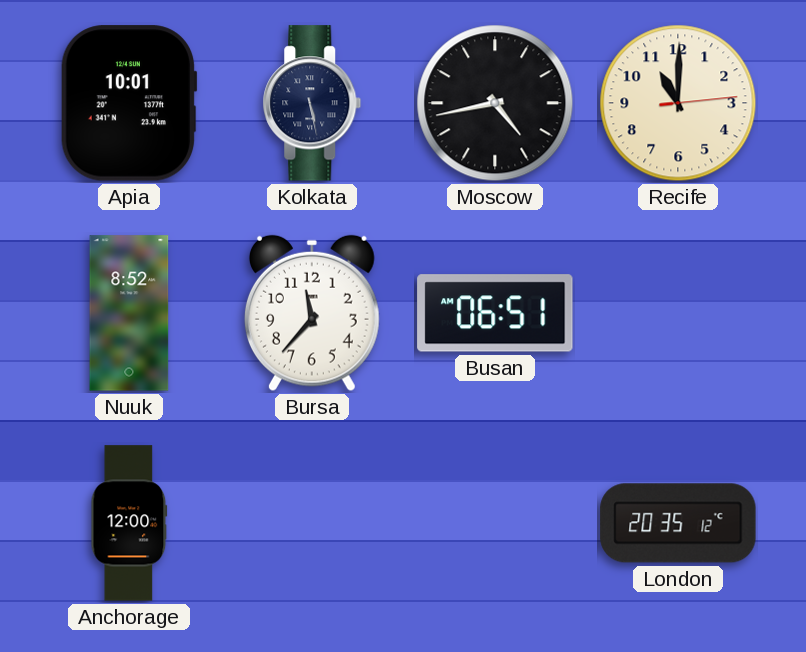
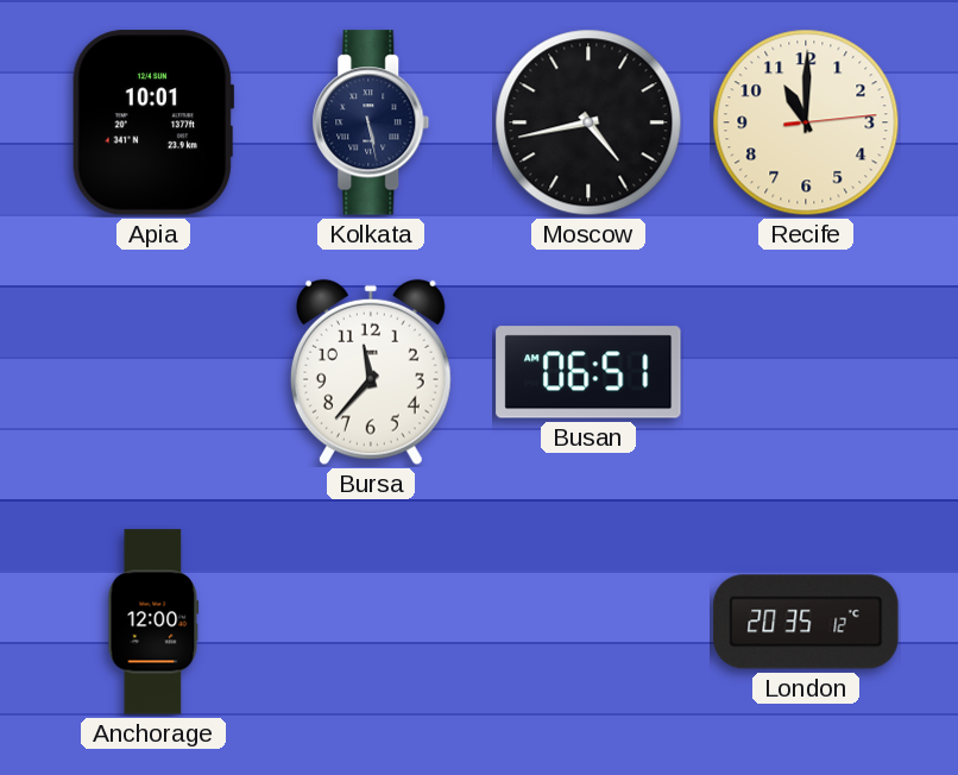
Nuuk: 8:52 -> none
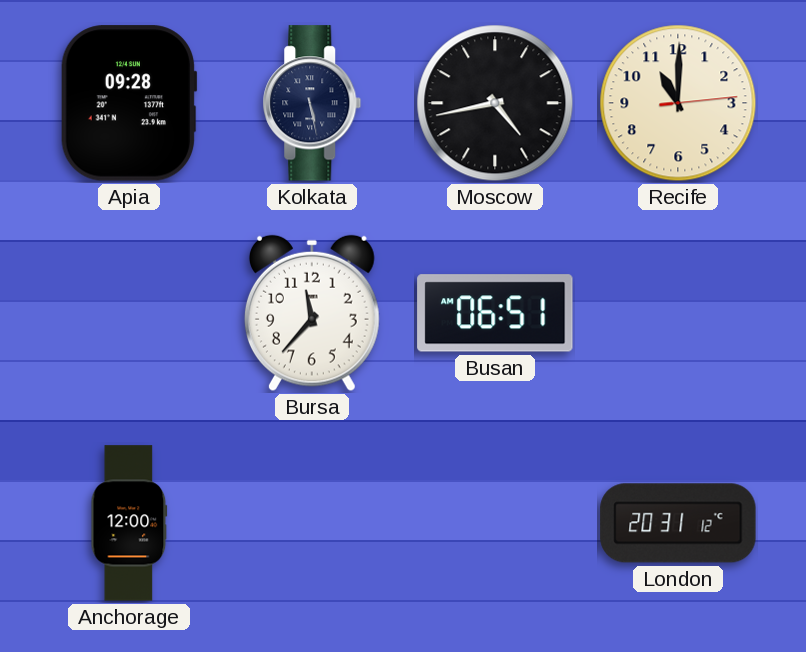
Apia: 10:01 -> 09:28
London: 20:35 -> 20:31
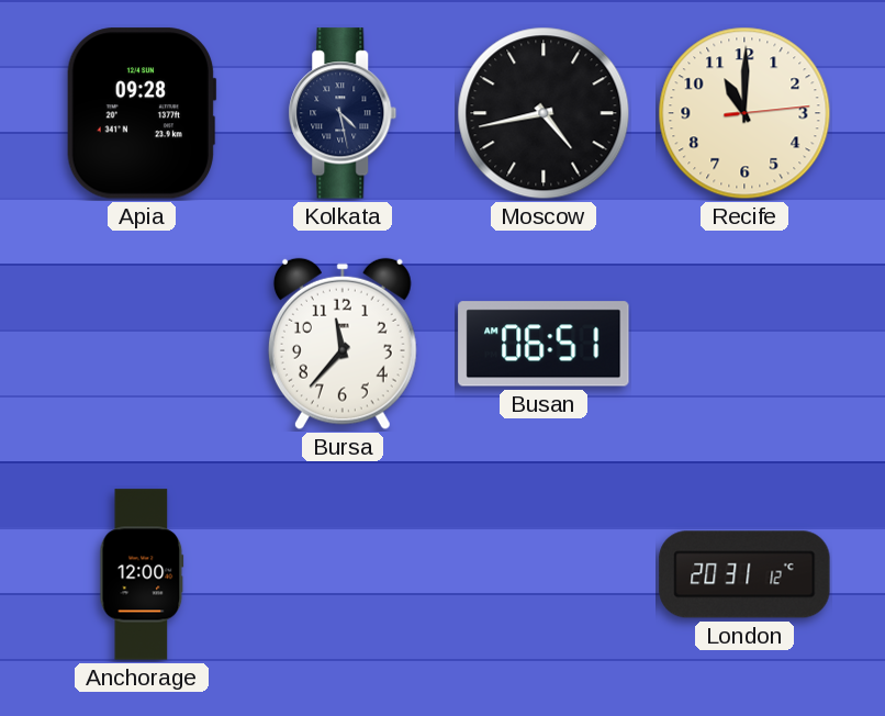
Kolkata: 5:28 -> 4:28
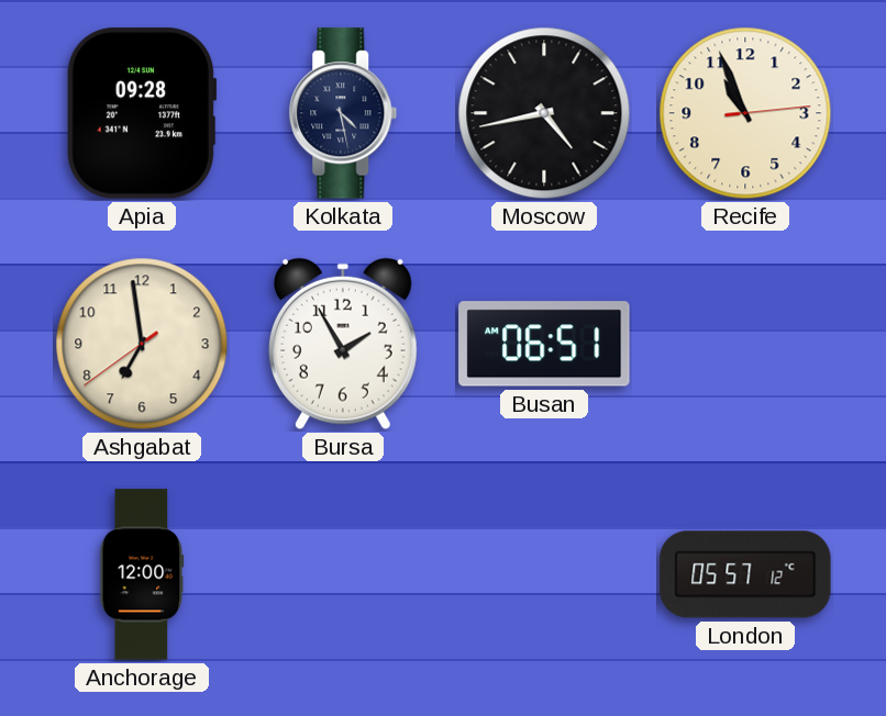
Recife: 11:00 -> 10:56
Ashgabat: none -> 6:58
Bursa: 11:37 -> 1:55
London: 20:31 -> 05:57
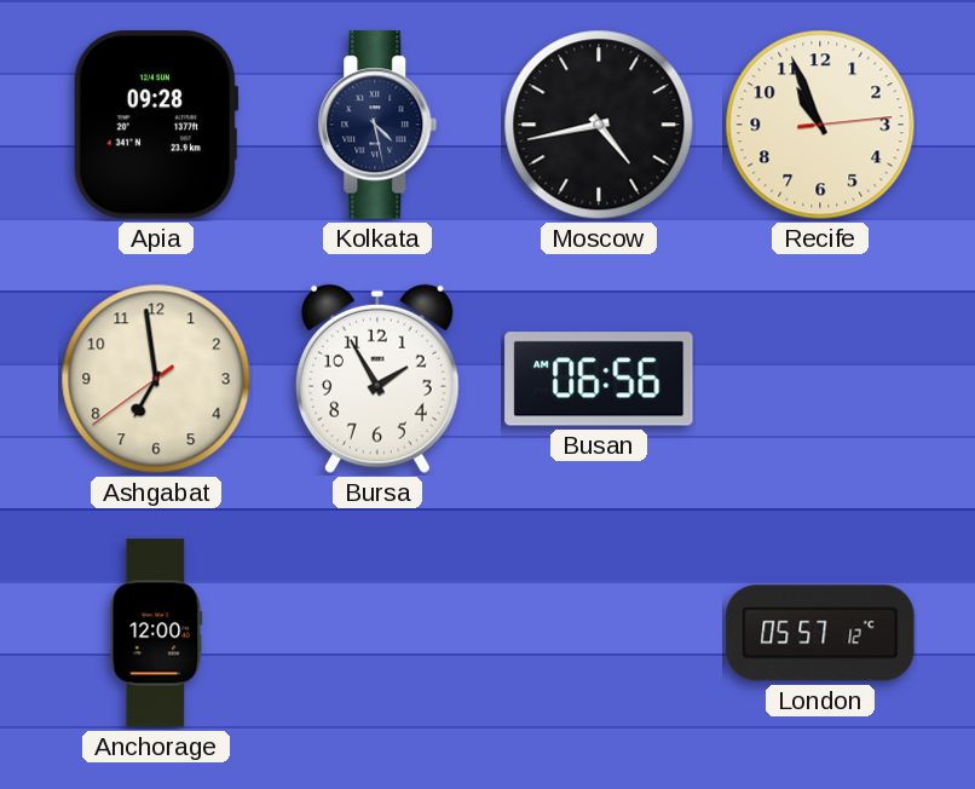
Busan: 06:51 -> 06:56
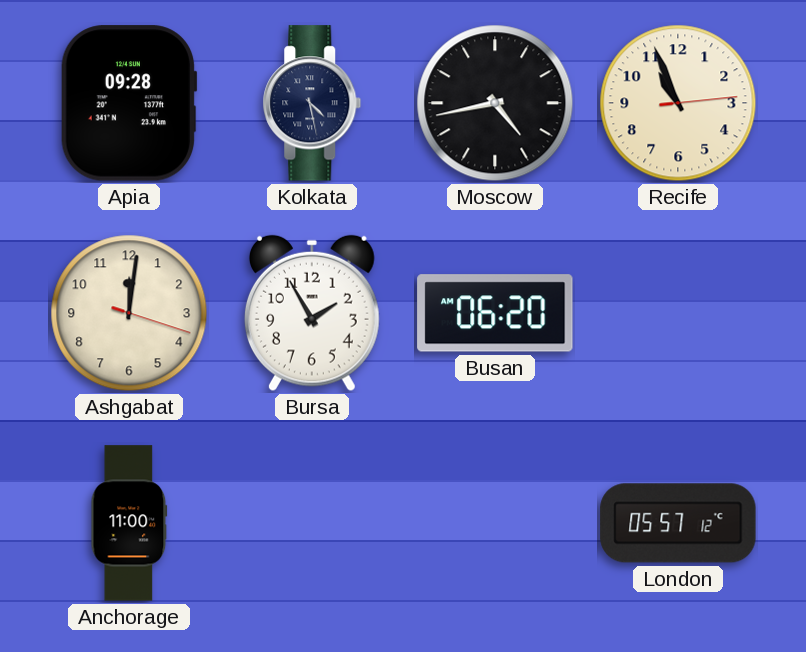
Ashgabat: 6:58 -> 12:01
Busan: 06:56 -> 06:20
Anchorage: 12:00 -> 11:00
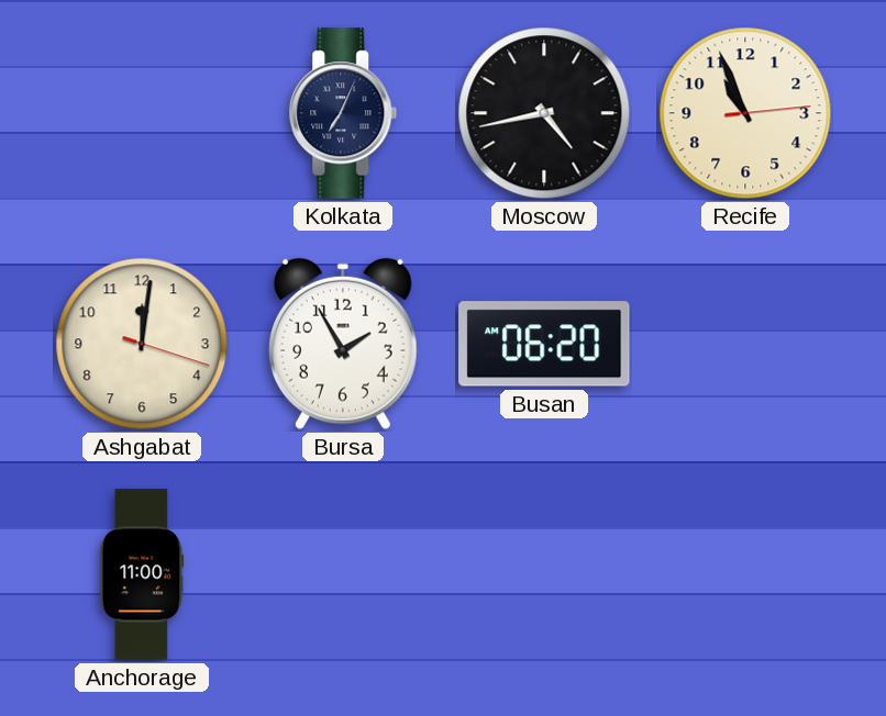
Apia: 09:28 -> none
Kolkata: 4:28 -> 7:04
London: 05:57 -> none
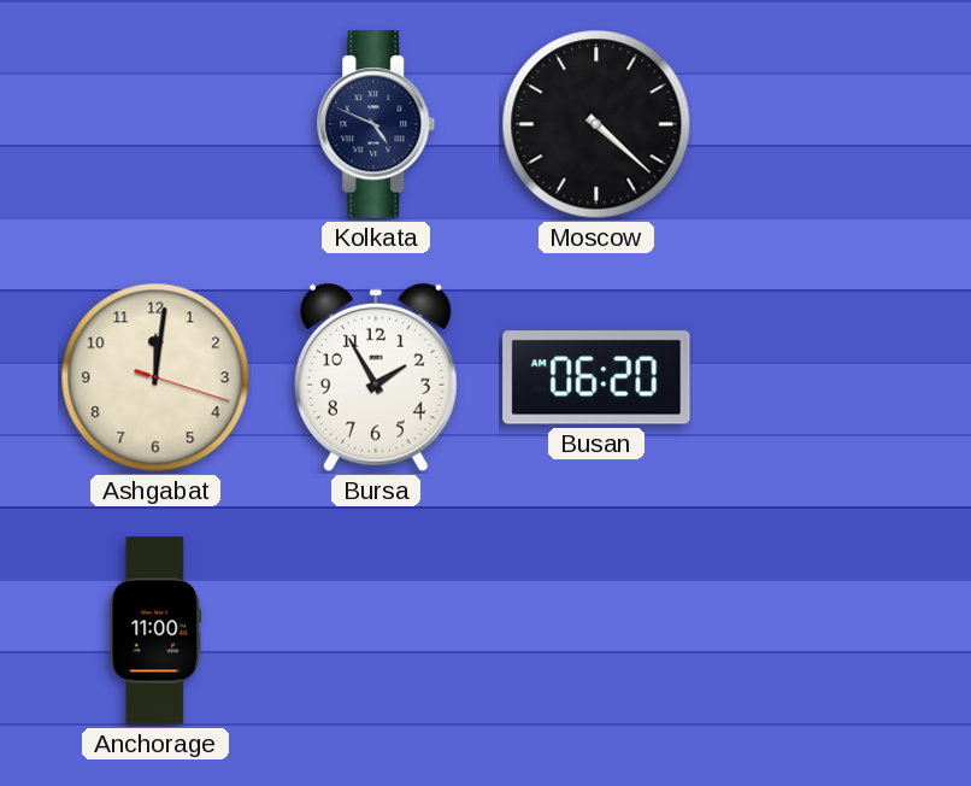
Kolkata: 7:04 -> 4:49
Moscow: 4:43 -> 4:22
Recife: 10:56 -> none
